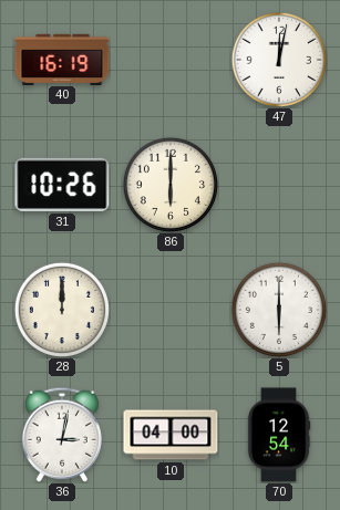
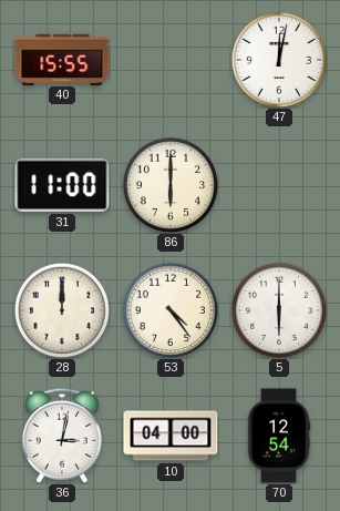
40: 16:19 -> 15:55
31: 10:26 -> 11:00
53: none -> 4:24
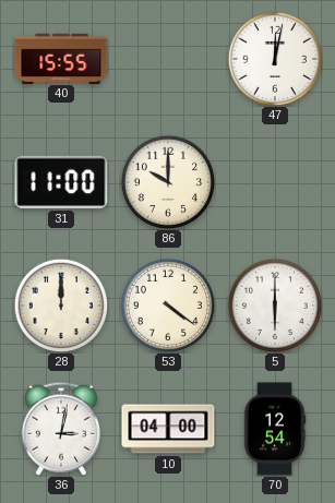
86: 6:00 -> 10:00
53: 4:24 -> 4:21
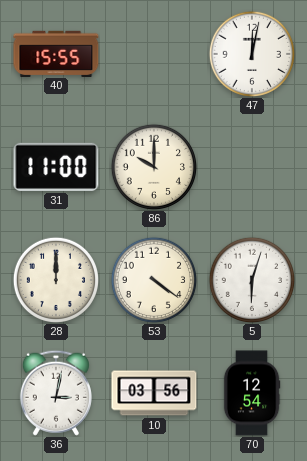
5: 6:00 -> 6:03
10: 04:00 -> 03:56
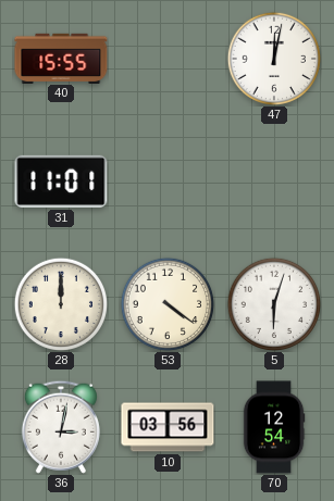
31: 11:00 -> 11:01
86: 10:00 -> none
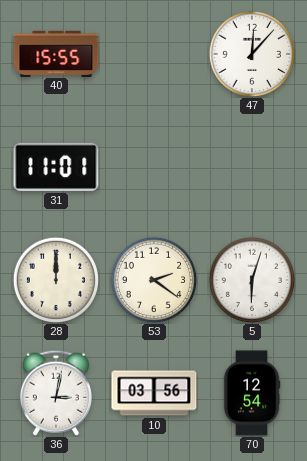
47: 12:02 -> 12:07
53: 4:21 -> 2:21
